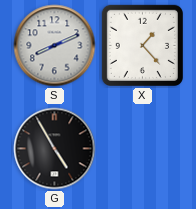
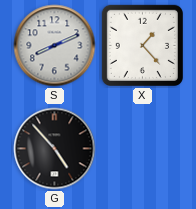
G: 4:55 -> 4:53
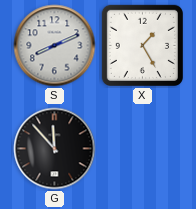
X: 1:23 -> 1:25
G: 4:53 -> 11:53
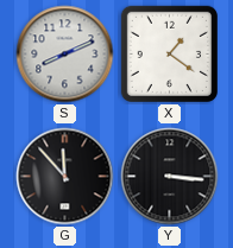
X: 1:25 -> 1:21
Y: none -> 3:16
